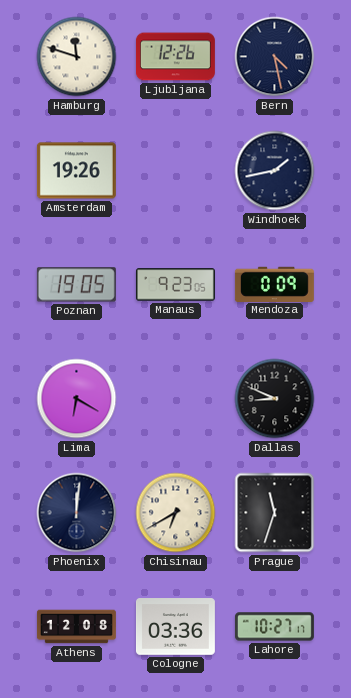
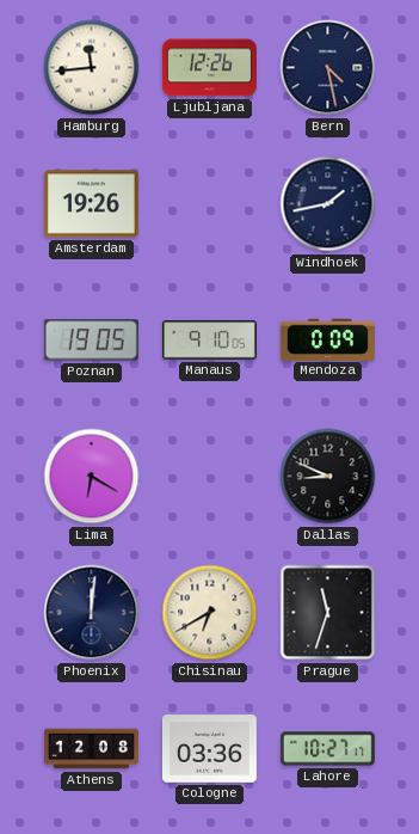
Hamburg: 11:48 -> 11:44
Manaus: 9:23 -> 9:10
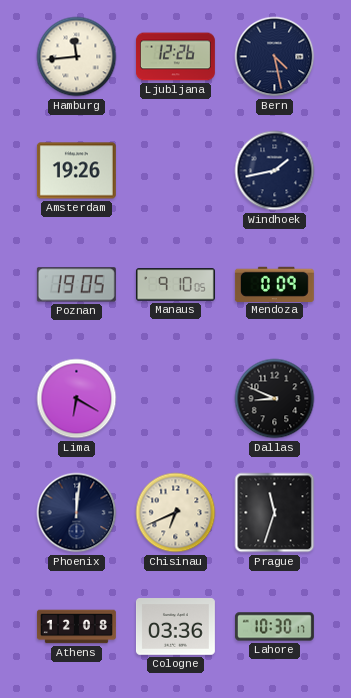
Chisinau: 6:40 -> 6:41
Lahore: 10:27 -> 10:30
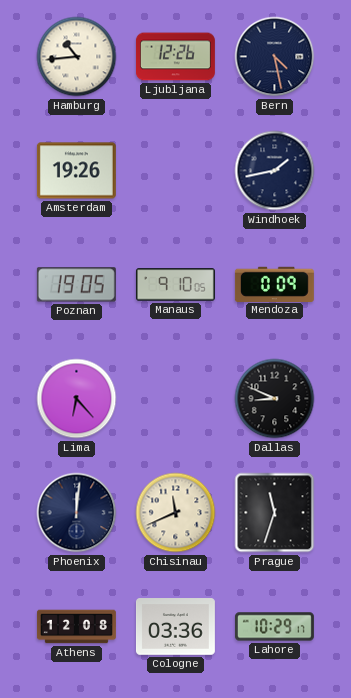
Hamburg: 11:44 -> 10:44
Lima: 6:20 -> 6:23
Chisinau: 6:41 -> 11:41
Lahore: 10:30 -> 10:29
